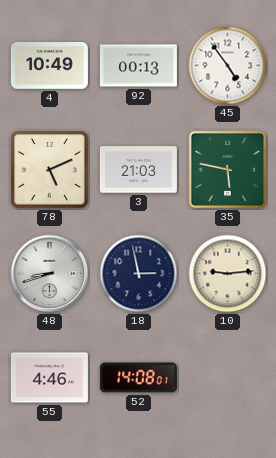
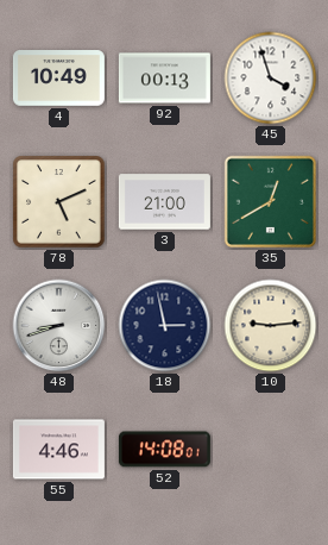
45: 4:54 -> 3:57
3: 21:03 -> 21:00
35: 5:47 -> 12:40
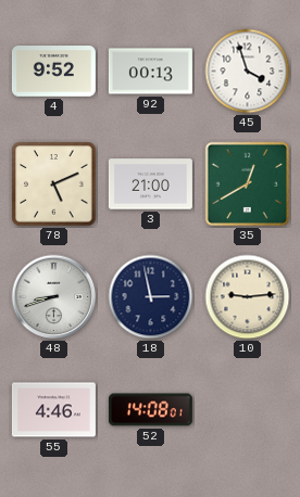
4: 10:49 -> 9:52
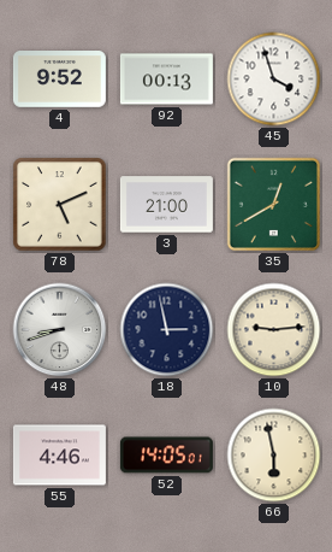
52: 14:08 -> 14:05
66: none -> 5:58
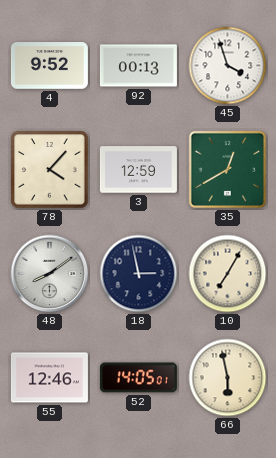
78: 5:11 -> 4:07
3: 21:00 -> 12:59
48: 8:42 -> 8:09
10: 9:14 -> 7:05
55: 4:46 -> 12:46
